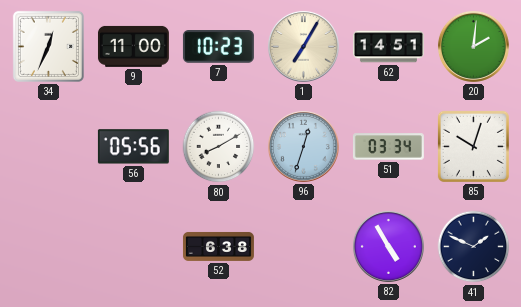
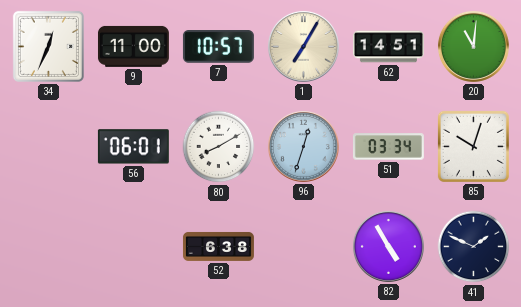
7: 10:23 -> 10:57
20: 2:01 -> 11:01
56: 05:56 -> 06:01
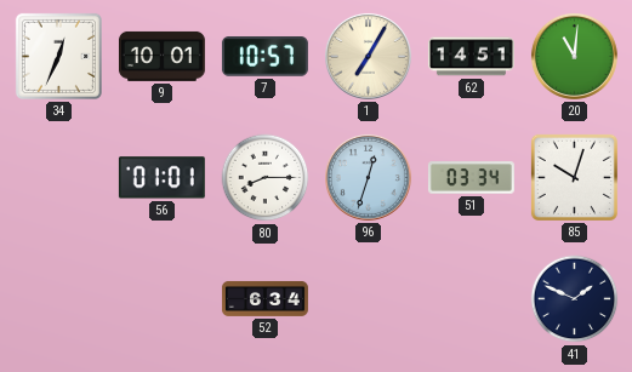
9: 11:00 -> 10:01
56: 06:01 -> 01:01
80: 8:10 -> 8:15
52: 6:38 -> 6:34
82: 4:55 -> none
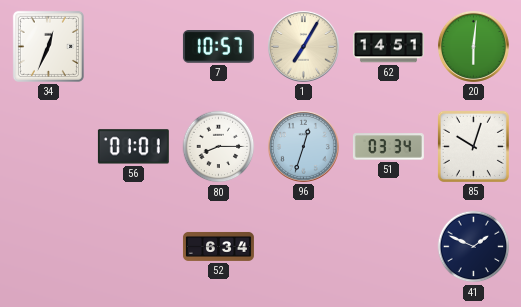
9: 10:01 -> none
20: 11:01 -> 6:01
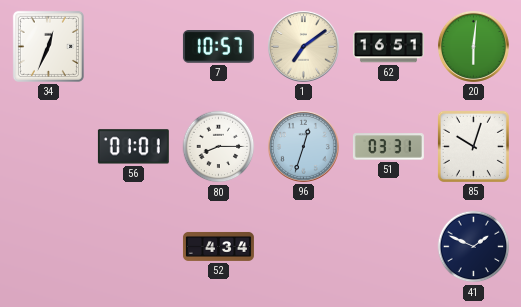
1: 7:05 -> 7:09
62: 14:51 -> 16:51
51: 03:34 -> 03:31
52: 6:34 -> 4:34
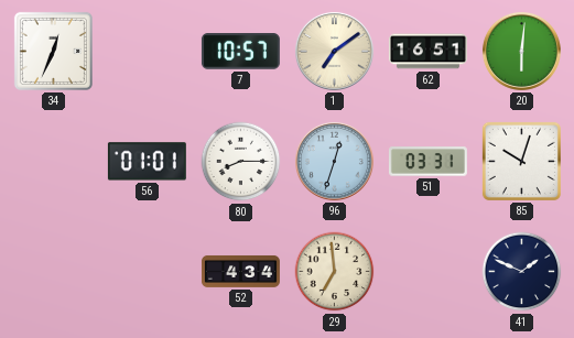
29: none -> 6:59
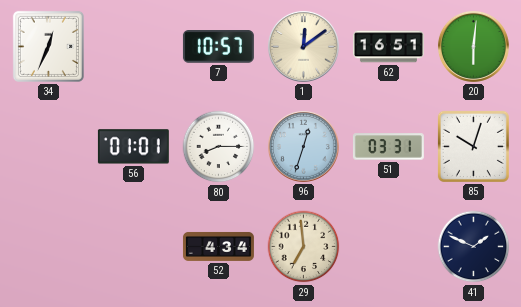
1: 7:09 -> 12:09
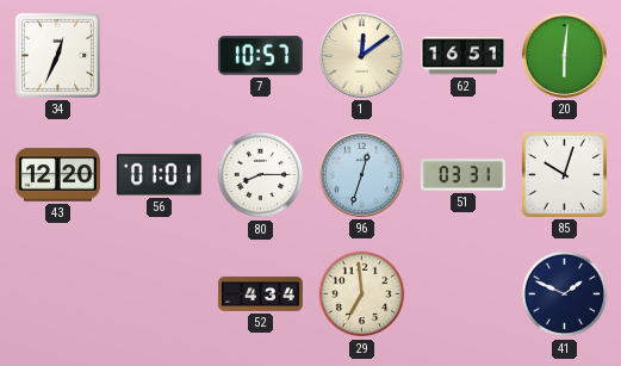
43: none -> 12:20
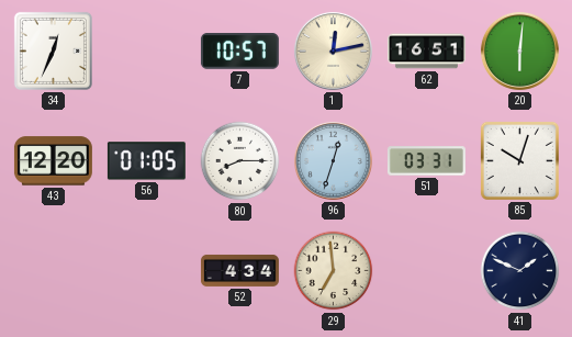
1: 12:09 -> 12:13
56: 01:01 -> 01:05
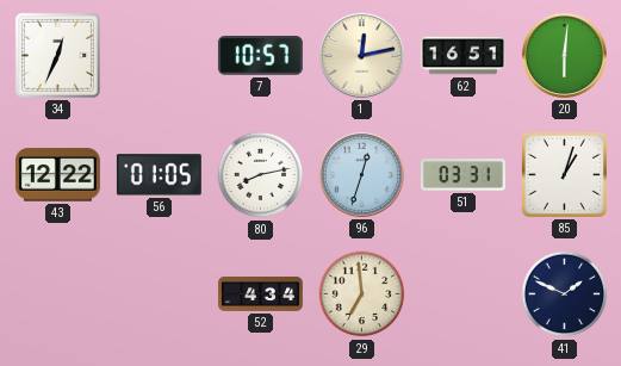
43: 12:20 -> 12:22
80: 8:15 -> 8:13
85: 10:03 -> 1:03
